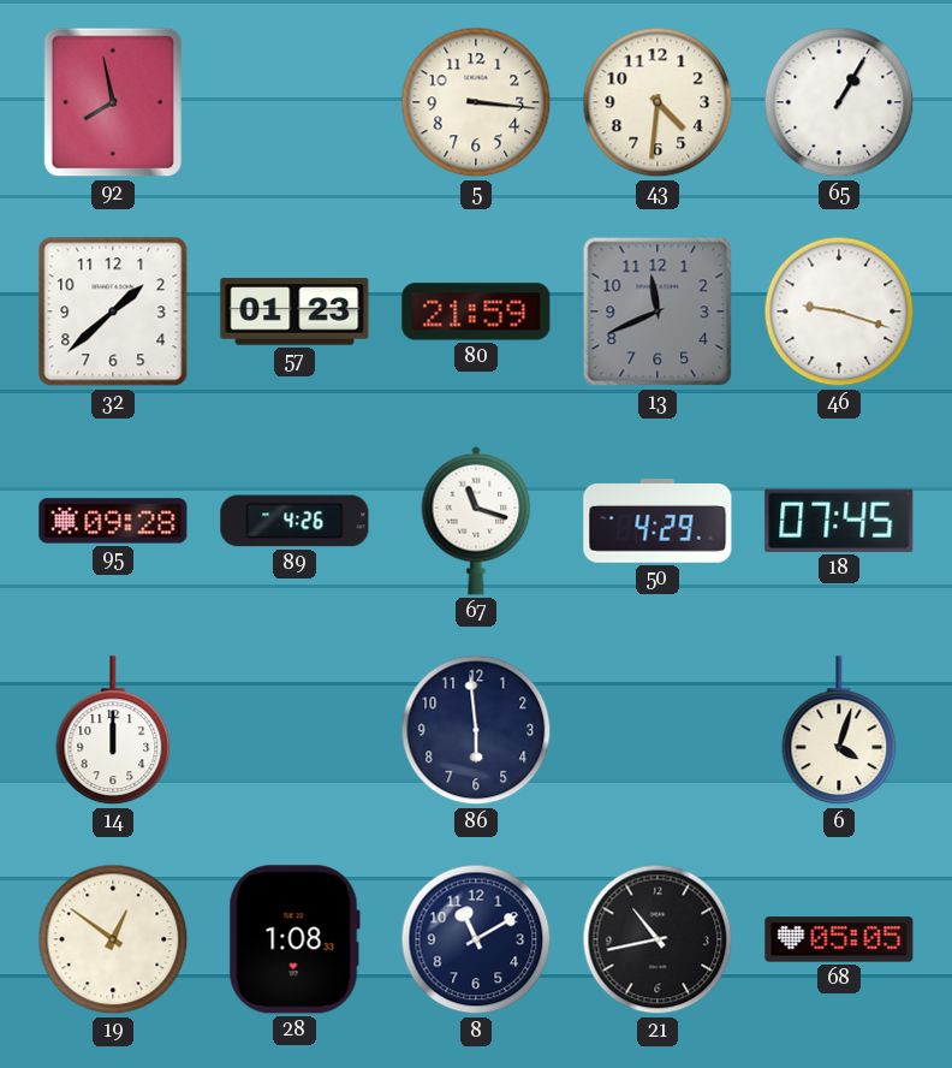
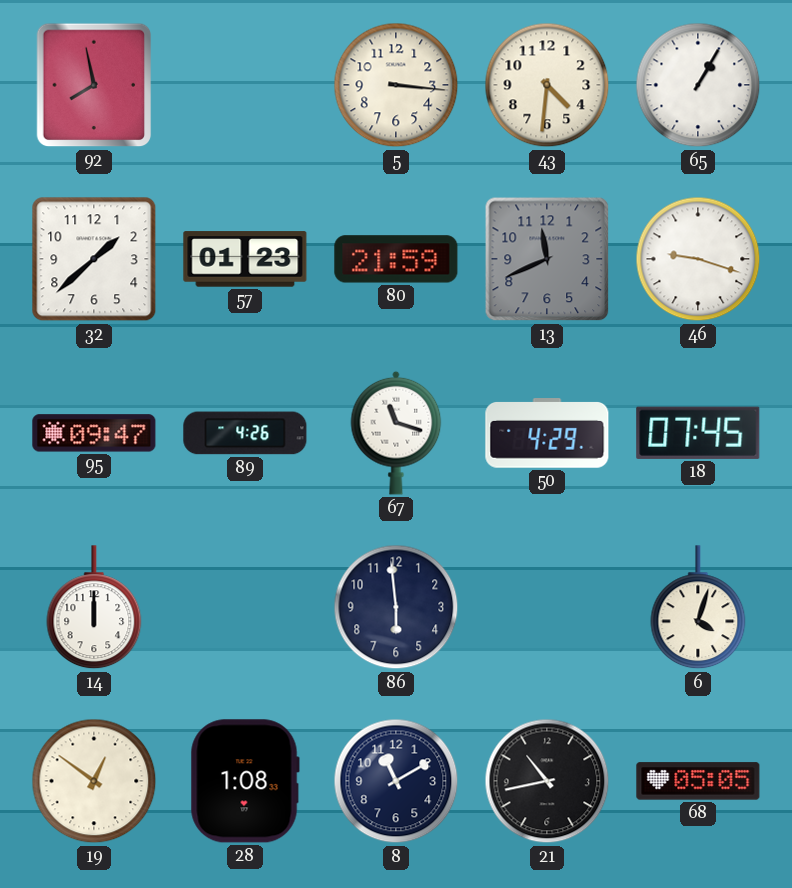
95: 09:28 -> 09:47
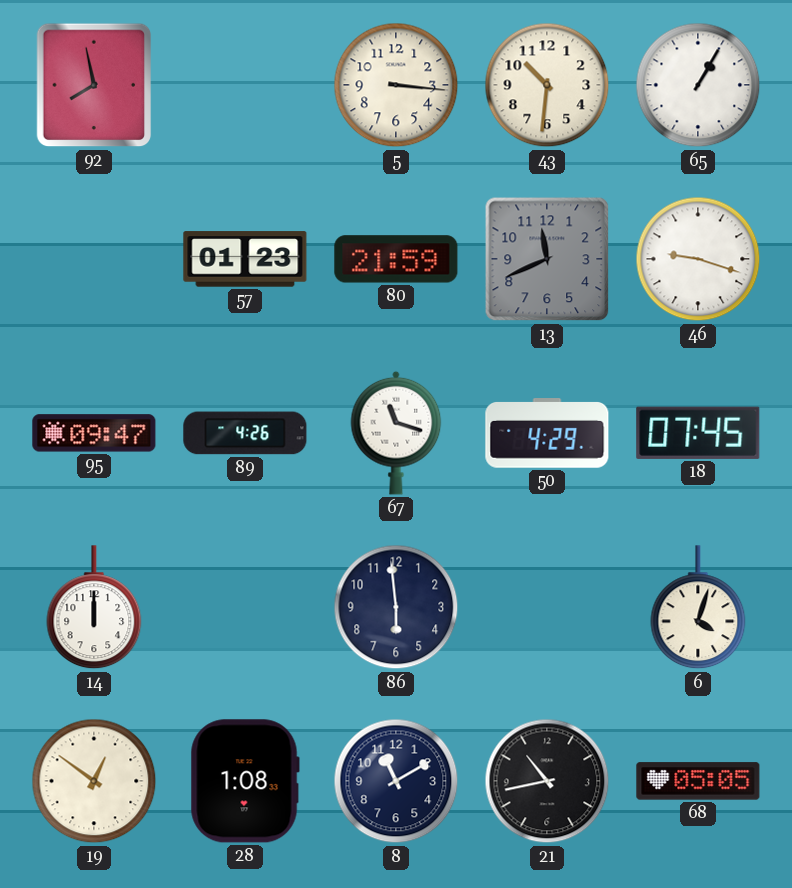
43: 4:31 -> 10:31
32: 1:38 -> none
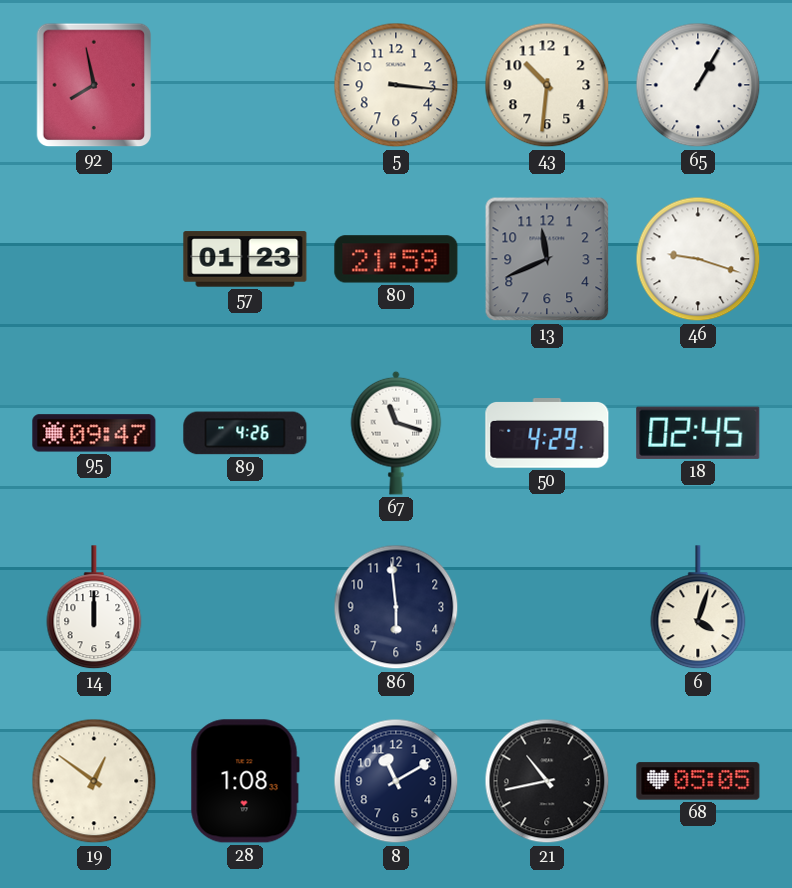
18: 07:45 -> 02:45
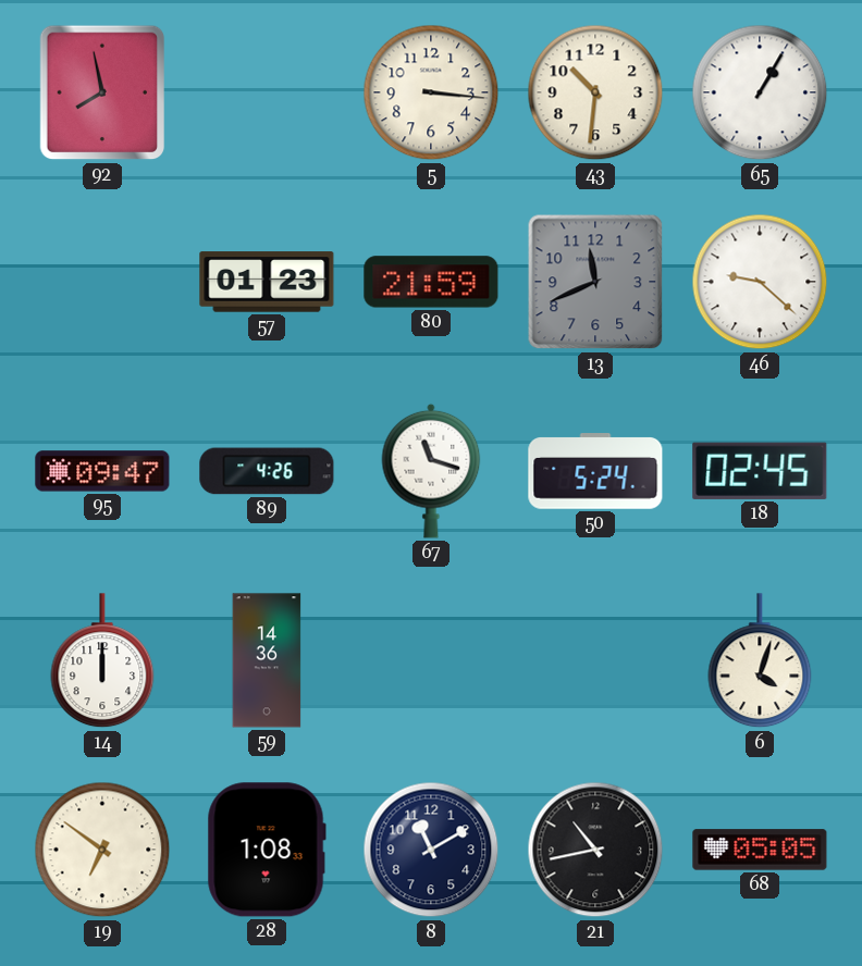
46: 9:18 -> 9:22
50: 4:29 -> 5:24
59: none -> 14:36
86: 5:59 -> none
19: 12:51 -> 6:51
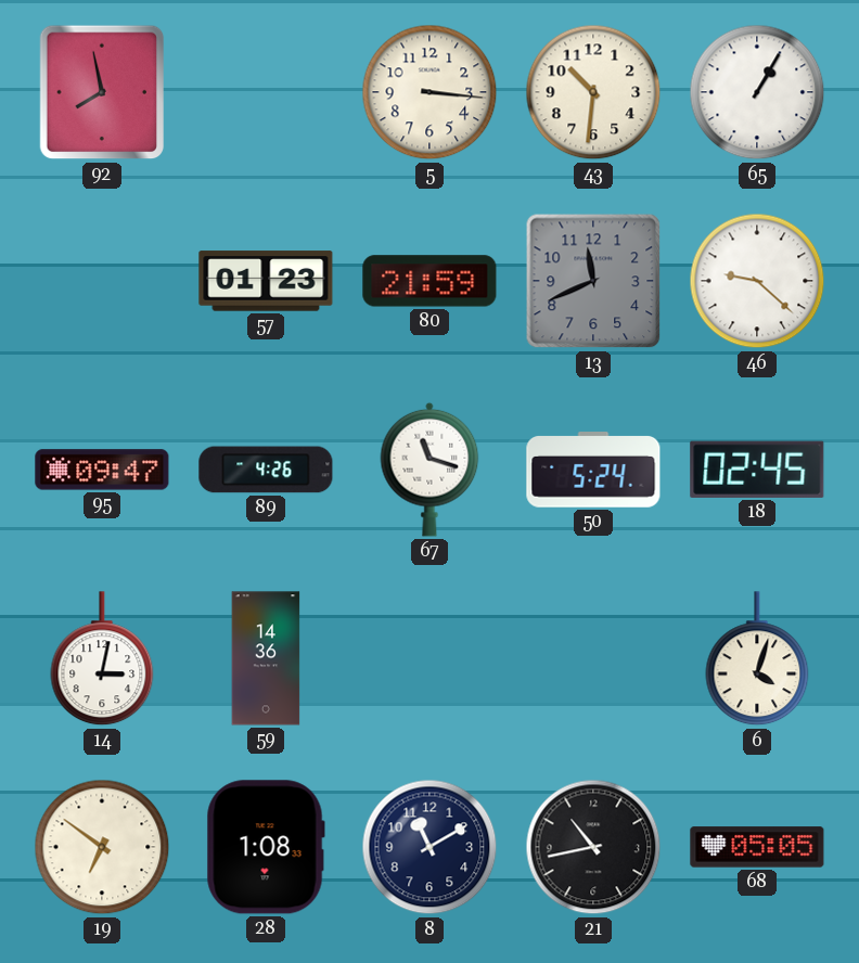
14: 12:00 -> 3:02
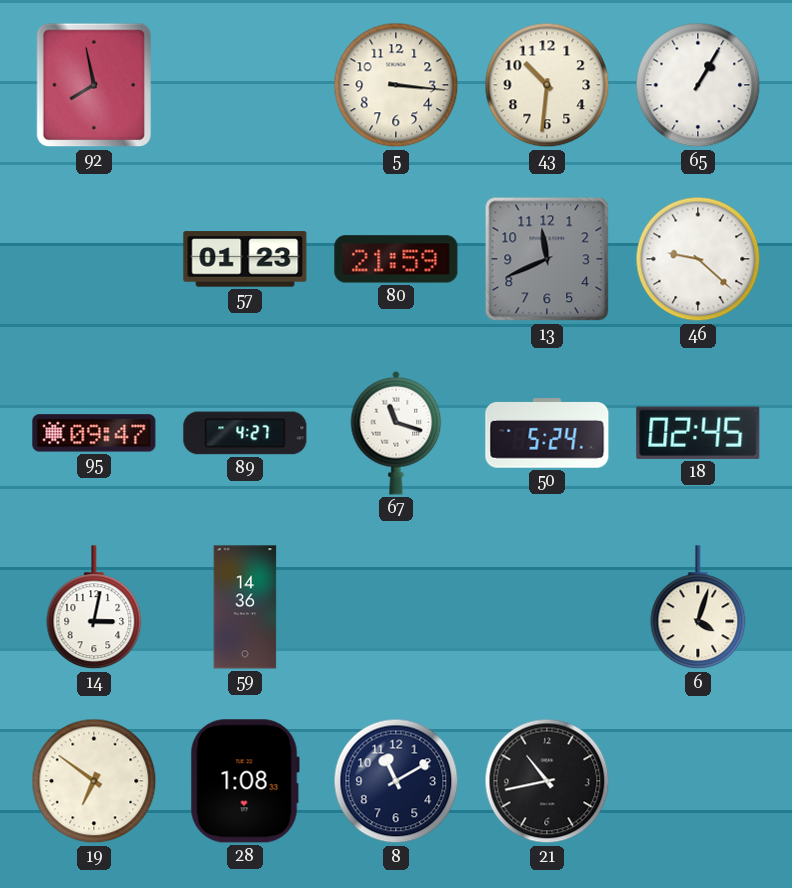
89: 4:26 -> 4:27
68: 05:05 -> none
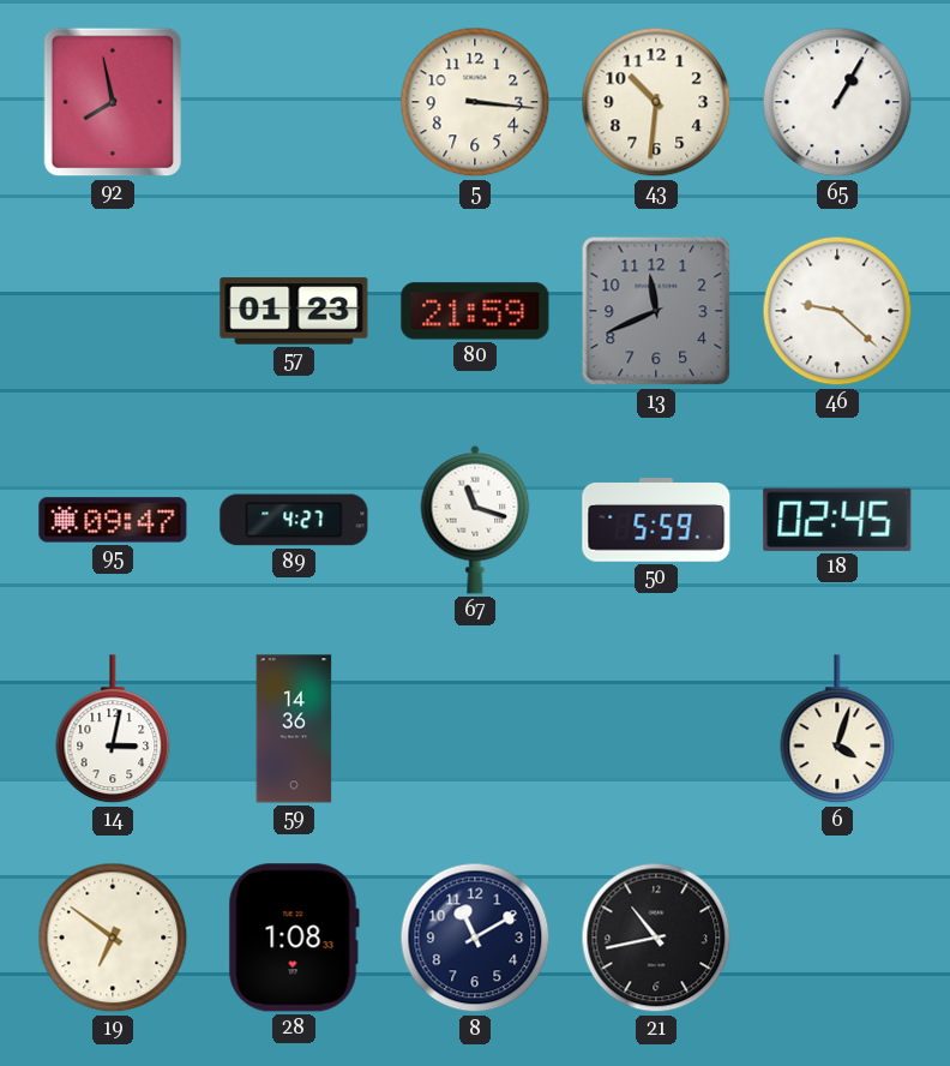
50: 5:24 -> 5:59
